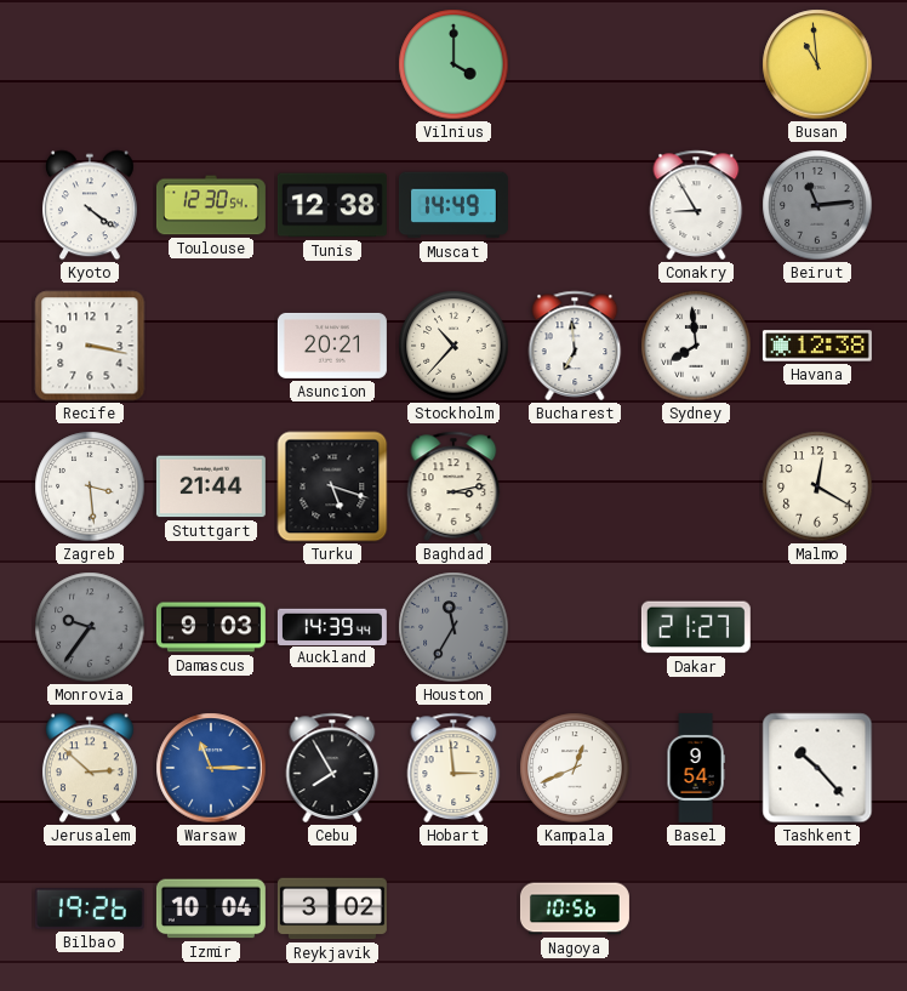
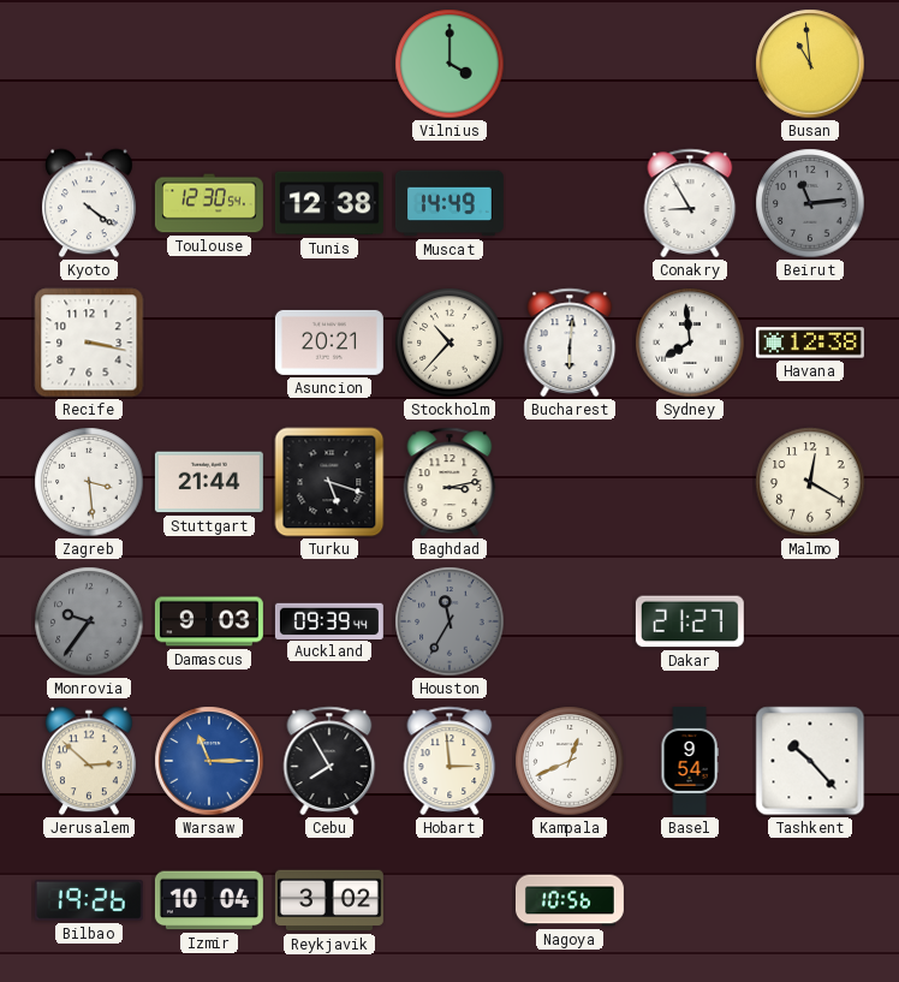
Bucharest: 6:59 -> 6:01
Auckland: 14:39 -> 09:39
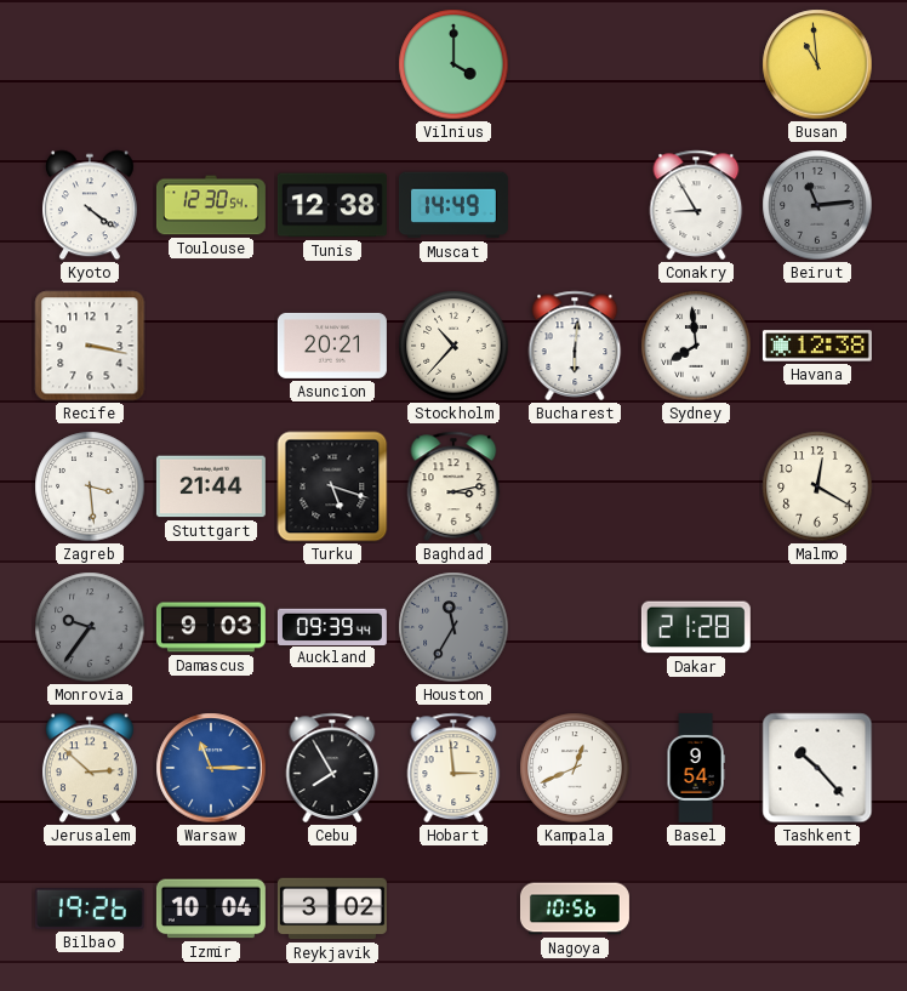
Dakar: 21:27 -> 21:28
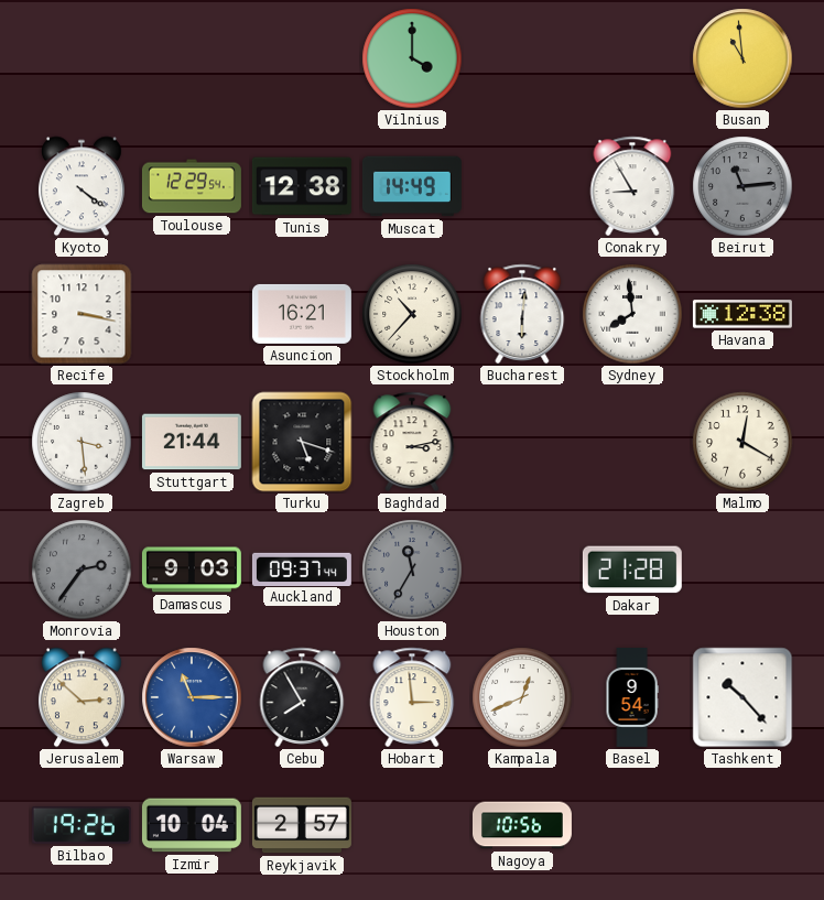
Toulouse: 12:30 -> 12:29
Asuncion: 20:21 -> 16:21
Monrovia: 9:36 -> 2:36
Auckland: 09:39 -> 09:37
Reykjavik: 3:02 -> 2:57
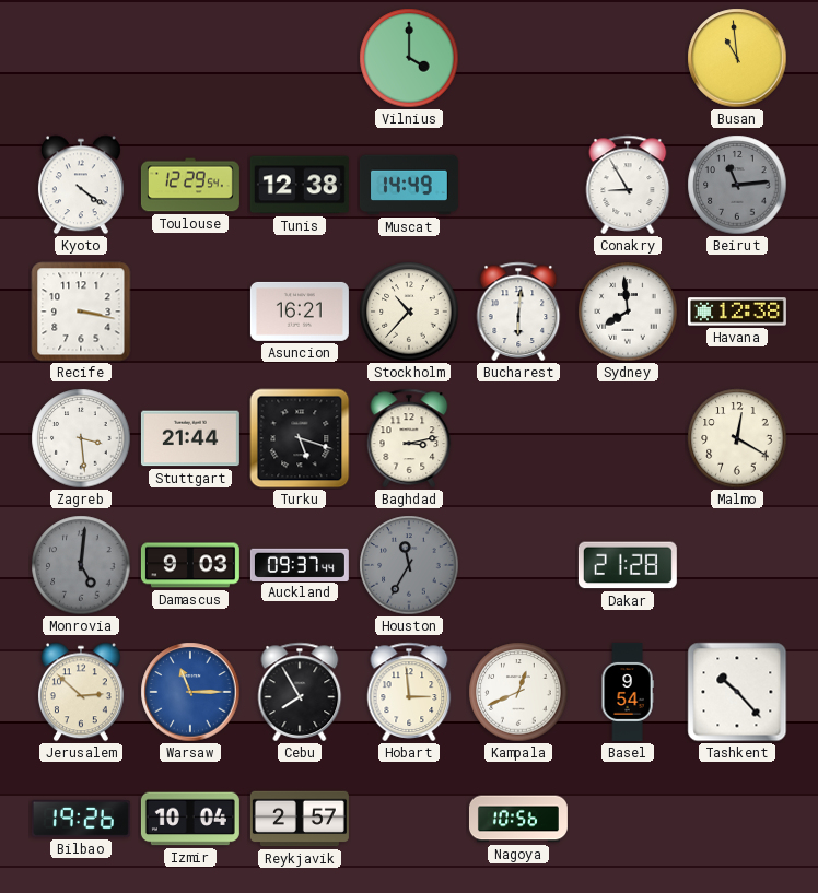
Monrovia: 2:36 -> 5:01
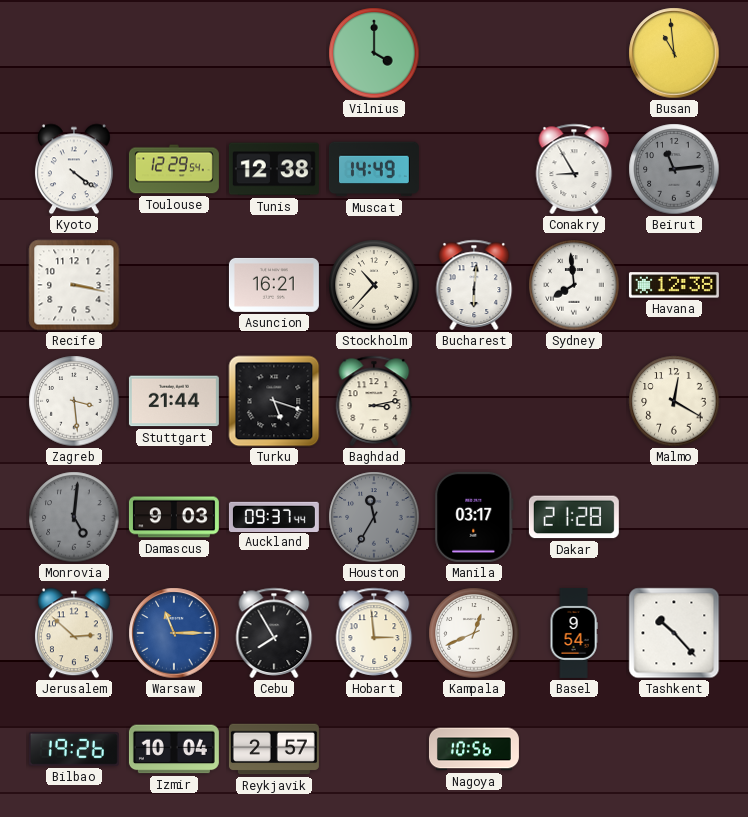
Manila: none -> 03:17
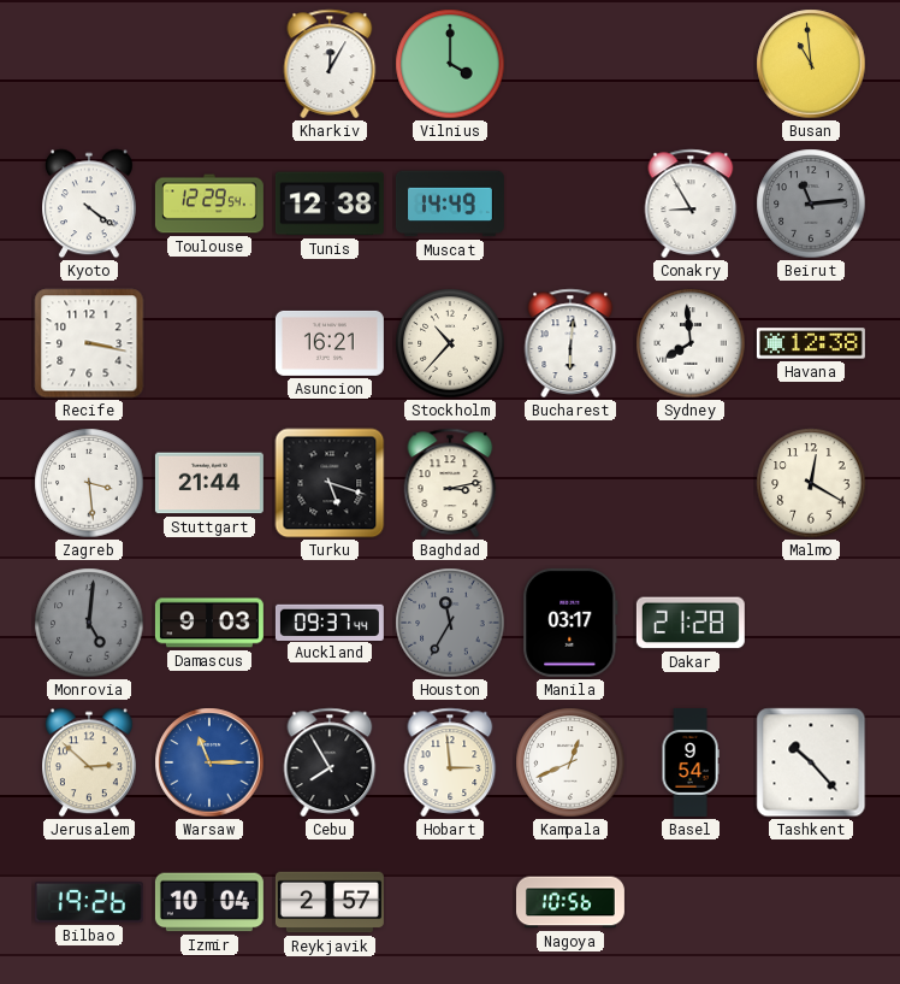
Kharkiv: none -> 12:05
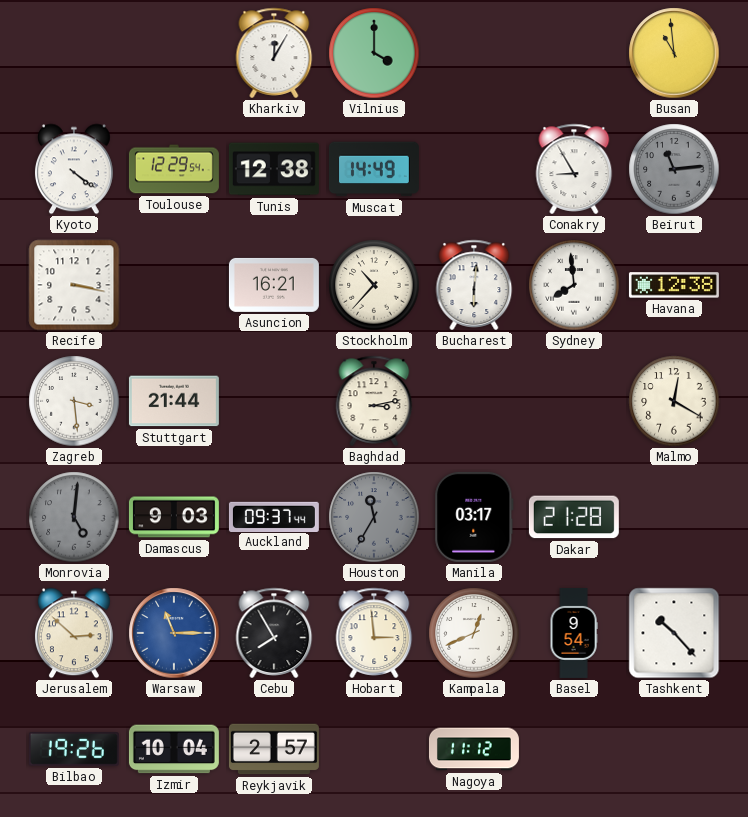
Turku: 5:18 -> none
Nagoya: 10:56 -> 11:12
